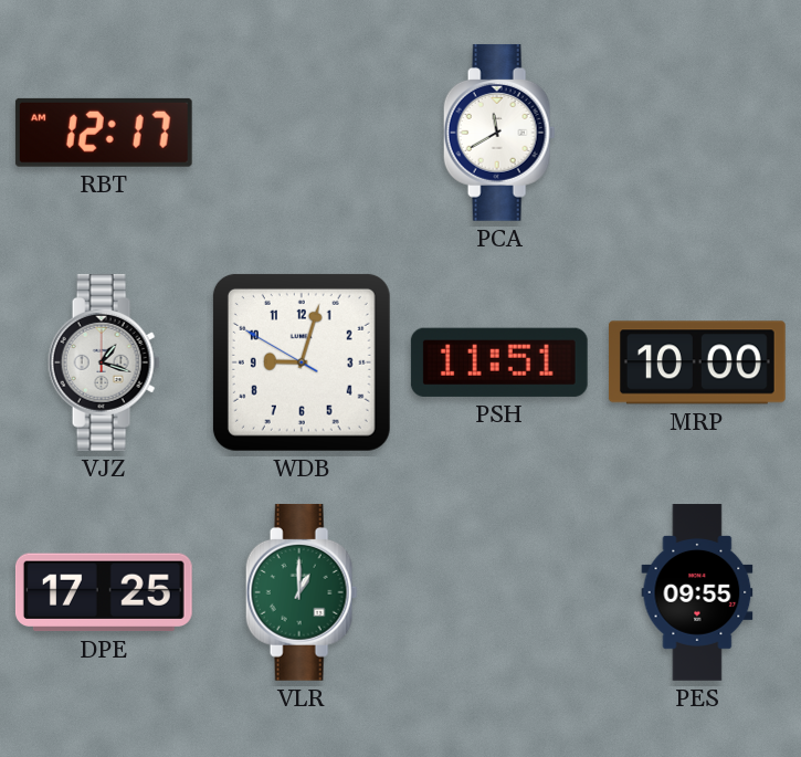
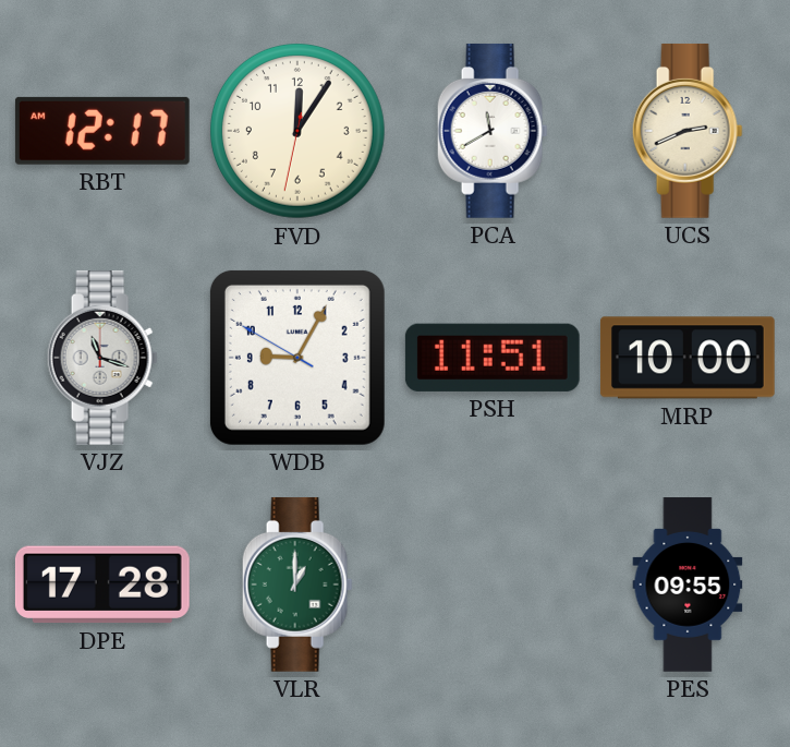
FVD: none -> 12:05
UCS: none -> 2:41
VJZ: 1:18 -> 11:18
WDB: 9:02 -> 9:04
DPE: 17:25 -> 17:28
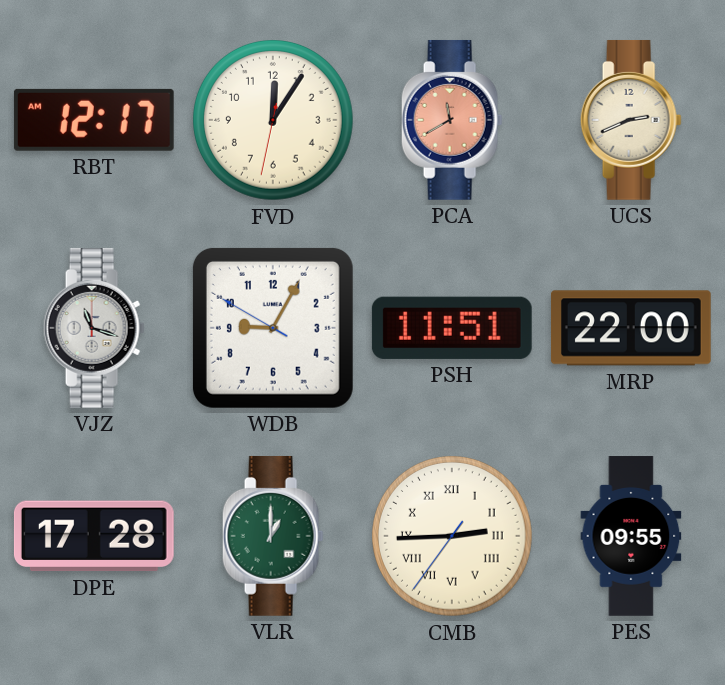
PCA dial: white -> salmon
MRP: 10:00 -> 22:00
CMB: none -> 2:44
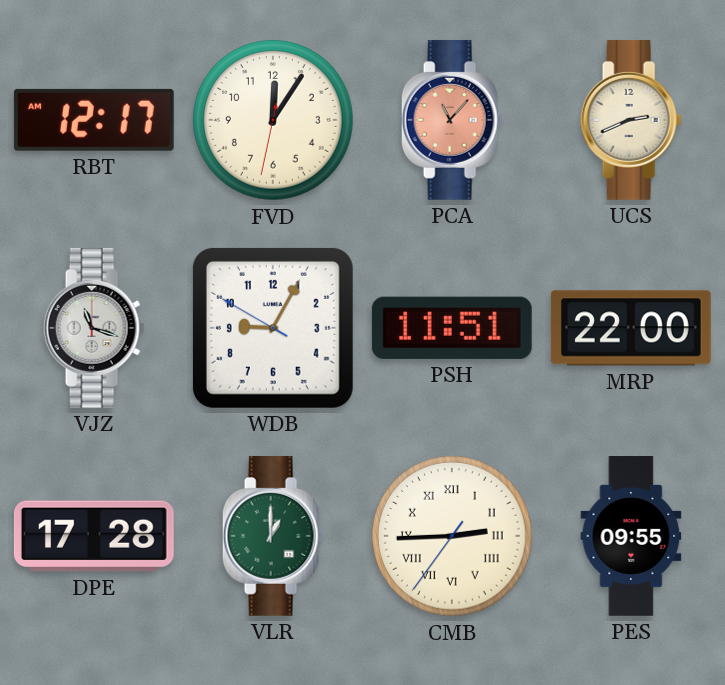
PCA: 11:40 -> 11:07
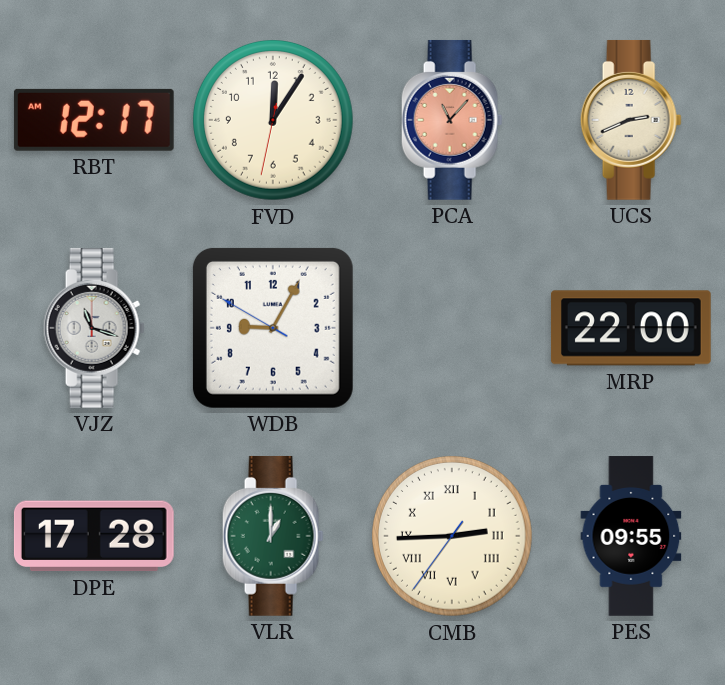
PSH: 11:51 -> none
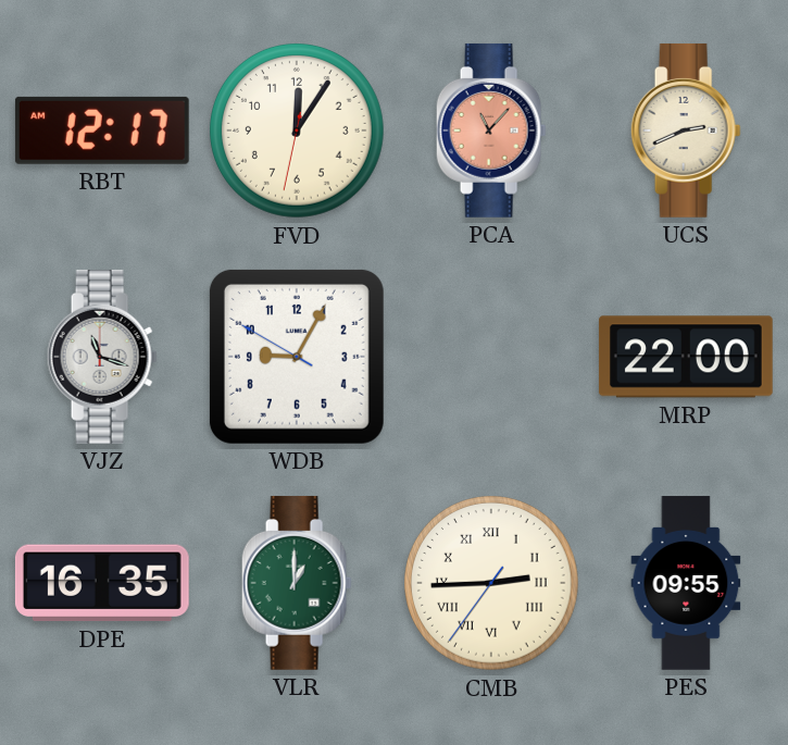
DPE: 17:28 -> 16:35
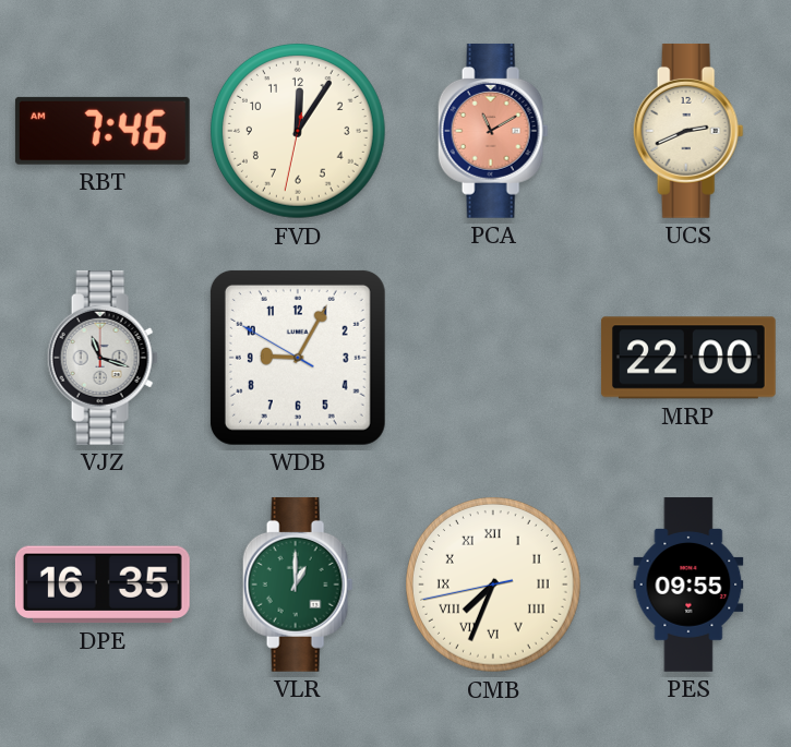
RBT: 12:17 -> 7:46
PCA: 11:07 -> 11:10
CMB: 2:44 -> 7:33
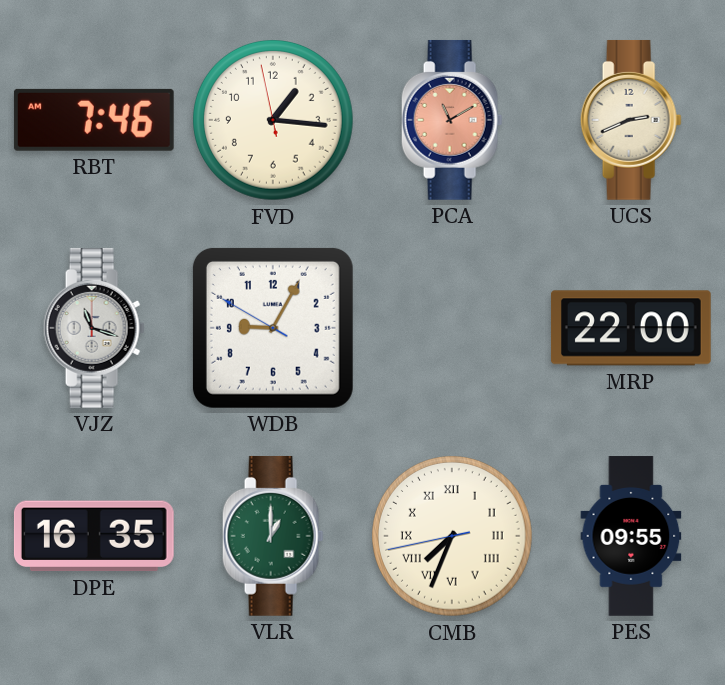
FVD: 12:05 -> 1:15
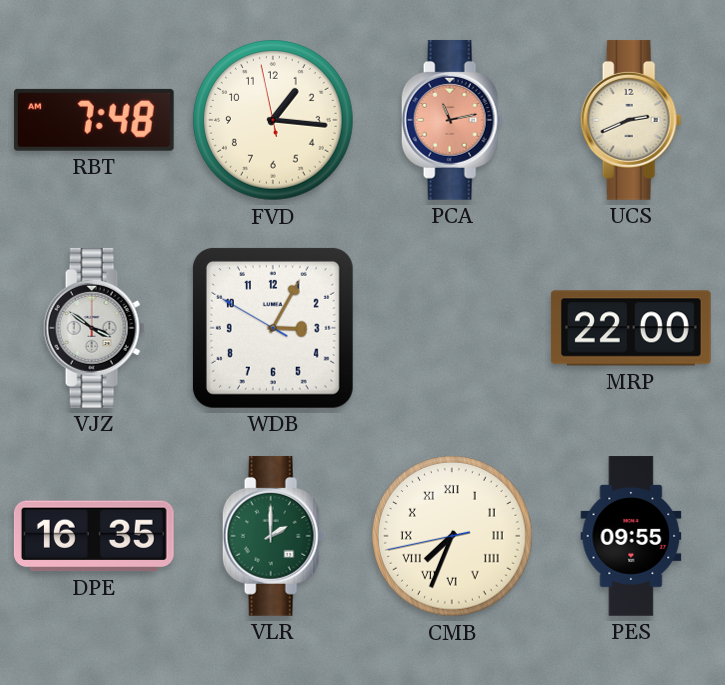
RBT: 7:46 -> 7:48
PCA: 11:10 -> 11:13
VJZ: 11:18 -> 3:51
WDB: 9:04 -> 3:04
VLR: 1:00 -> 2:00
